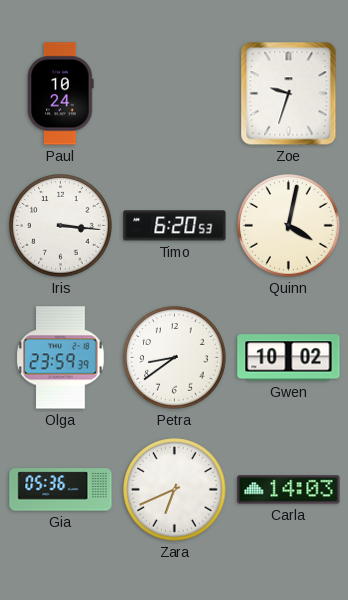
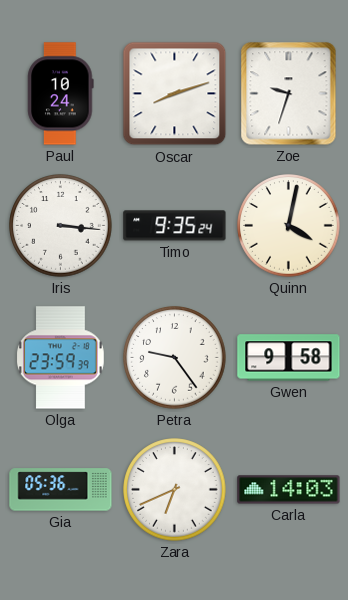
Oscar: none -> 8:12
Timo: 6:20 -> 9:35
Petra: 8:39 -> 9:24
Gwen: 10:02 -> 9:58
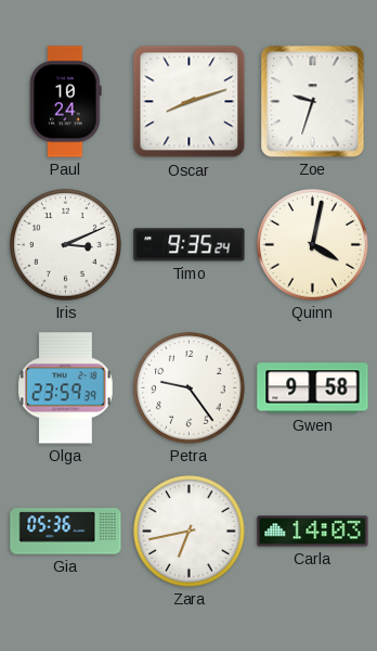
Iris: 3:16 -> 3:11
Zara: 6:41 -> 6:43
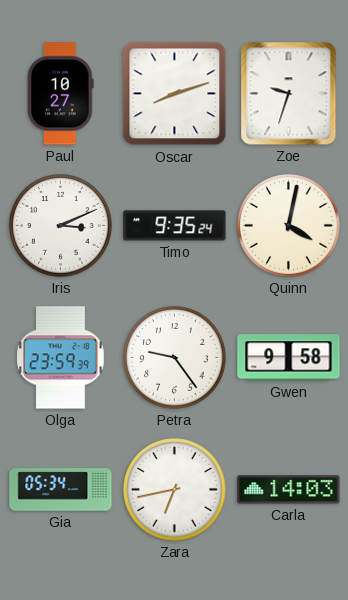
Paul: 10:24 -> 10:27
Gia: 05:36 -> 05:34
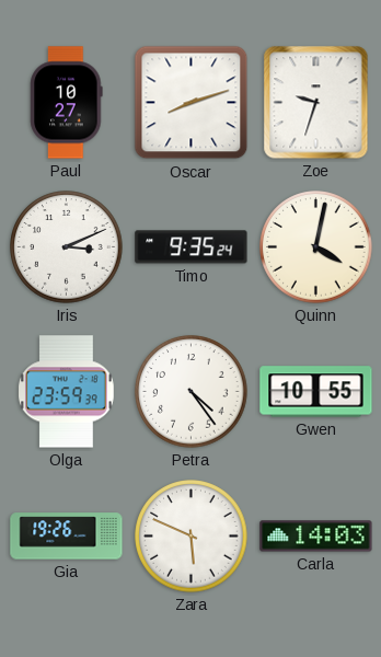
Petra: 9:24 -> 4:24
Gwen: 9:58 -> 10:55
Gia: 05:34 -> 19:26
Zara: 6:43 -> 5:49
